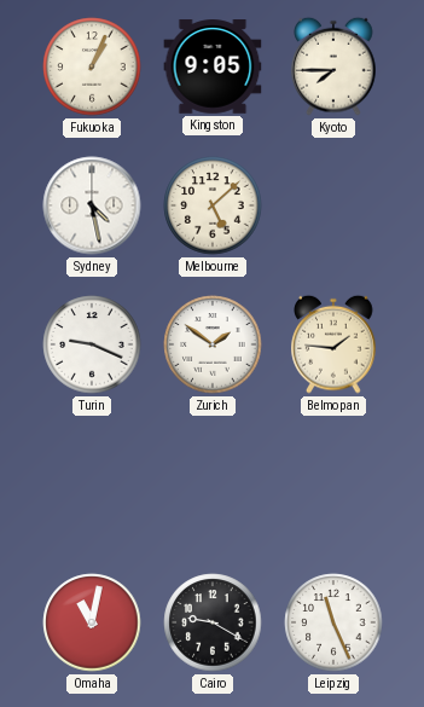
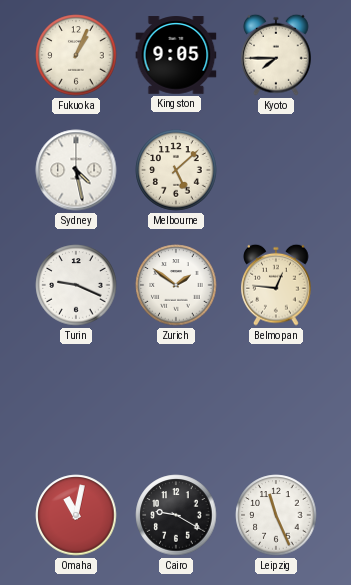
Belmopan: 1:46 -> 12:46
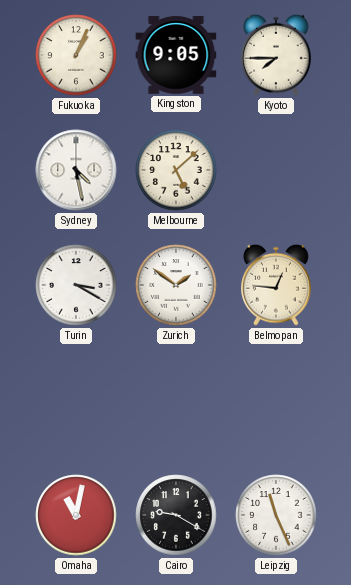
Turin: 9:19 -> 3:20
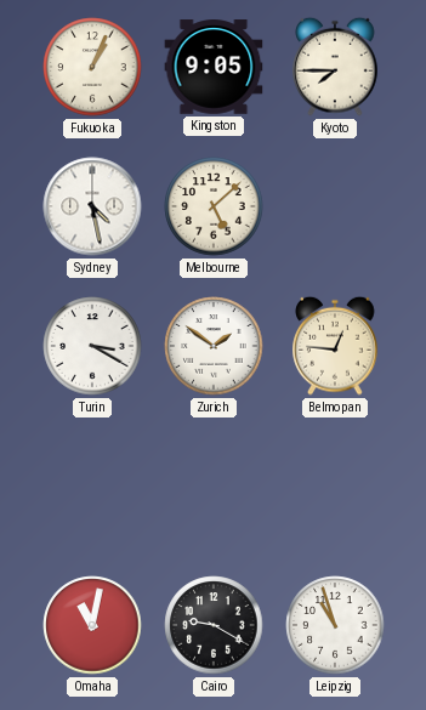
Leipzig: 11:26 -> 10:57
